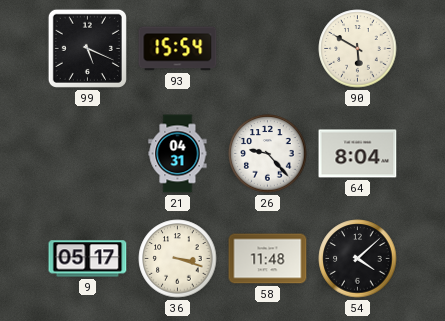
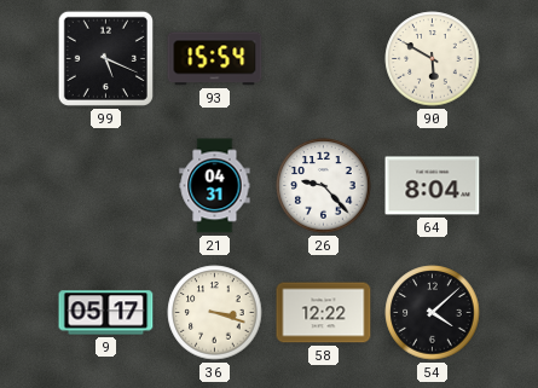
58: 11:48 -> 12:22
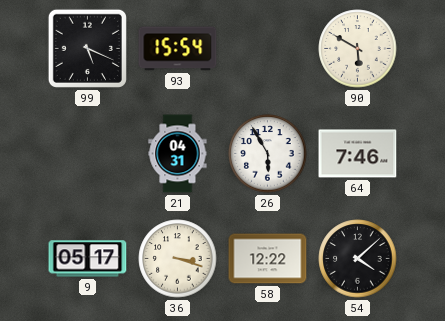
26: 9:23 -> 5:55
64: 8:04 -> 7:46
